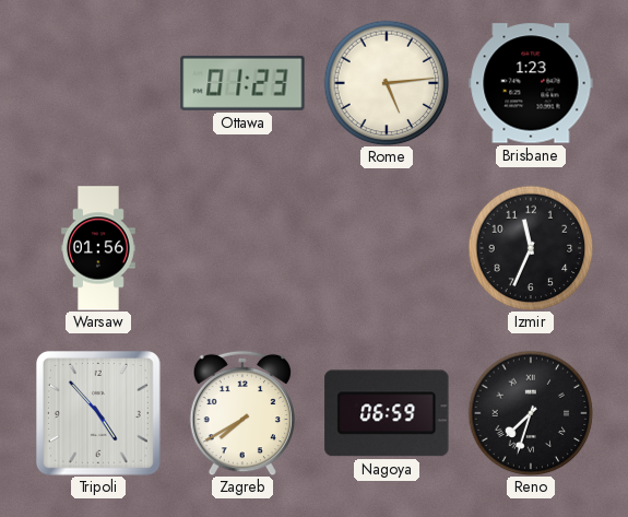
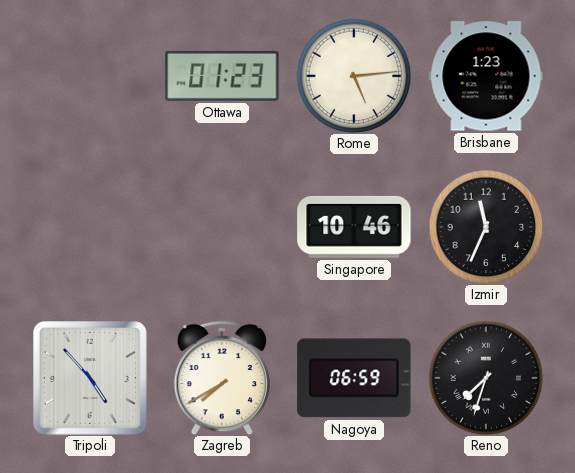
Warsaw: 01:56 -> none
Singapore: none -> 10:46
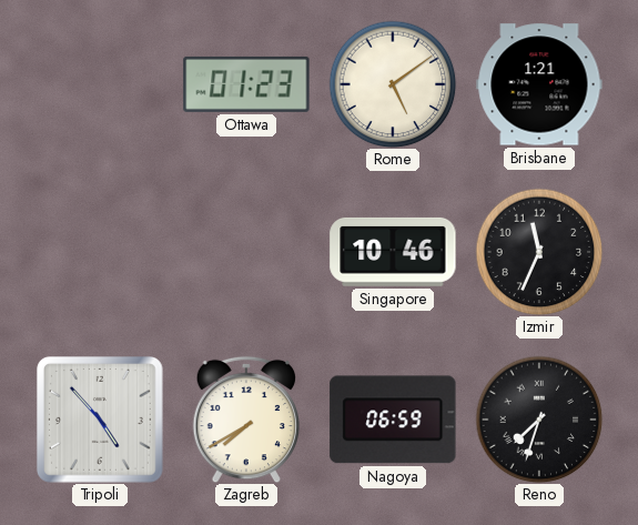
Rome: 5:14 -> 5:09
Brisbane: 1:23 -> 1:21
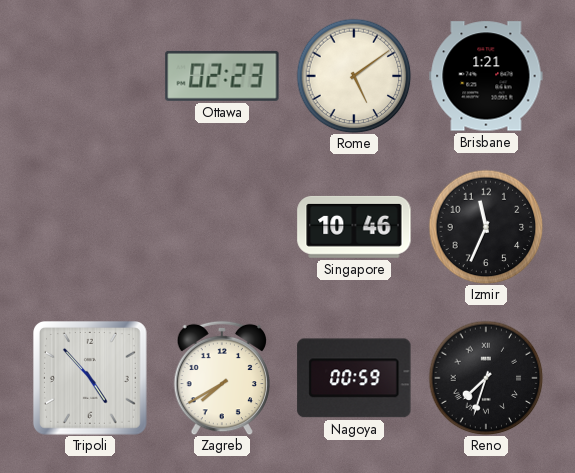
Ottawa: 01:23 -> 02:23
Nagoya: 06:59 -> 00:59
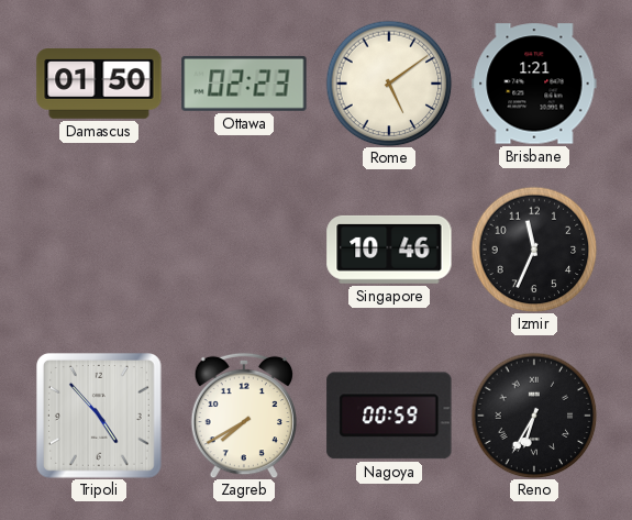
Damascus: none -> 01:50
Reno: 7:33 -> 6:35
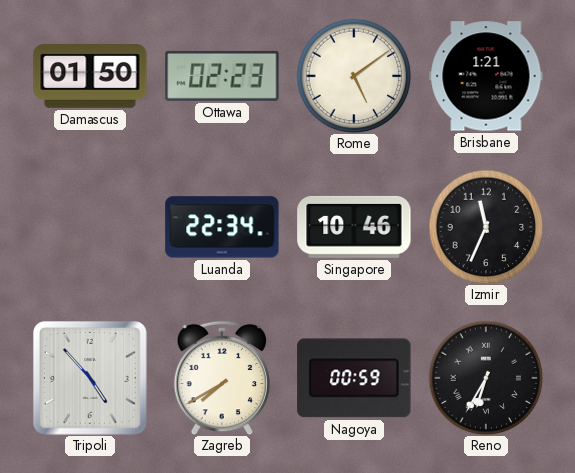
Luanda: none -> 22:34
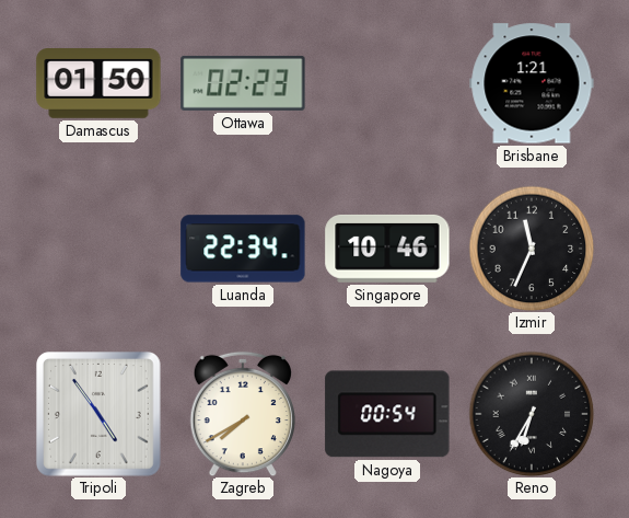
Rome: 5:09 -> none
Tripoli: 4:53 -> 4:54
Nagoya: 00:59 -> 00:54
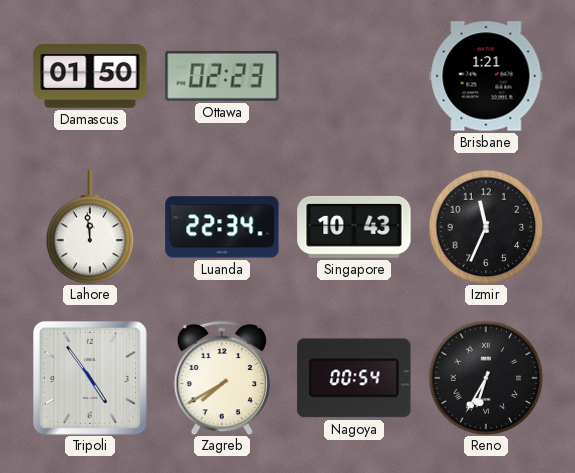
Lahore: none -> 11:59
Singapore: 10:46 -> 10:43
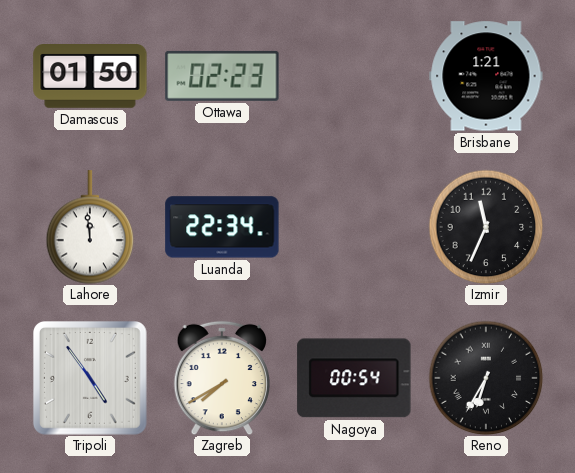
Singapore: 10:43 -> none
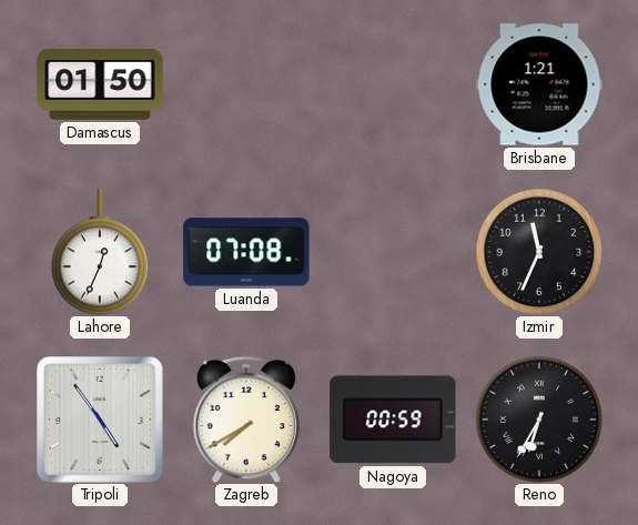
Ottawa: 02:23 -> none
Lahore: 11:59 -> 12:34
Luanda: 22:34 -> 07:08
Nagoya: 00:54 -> 00:59
